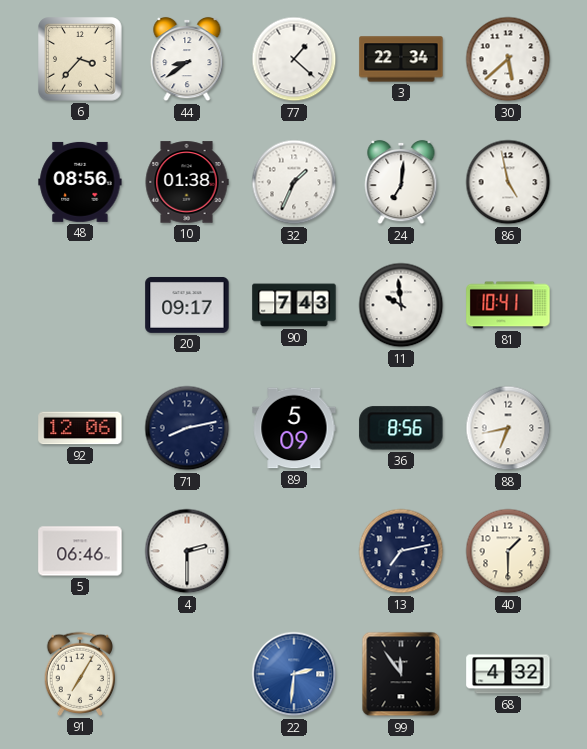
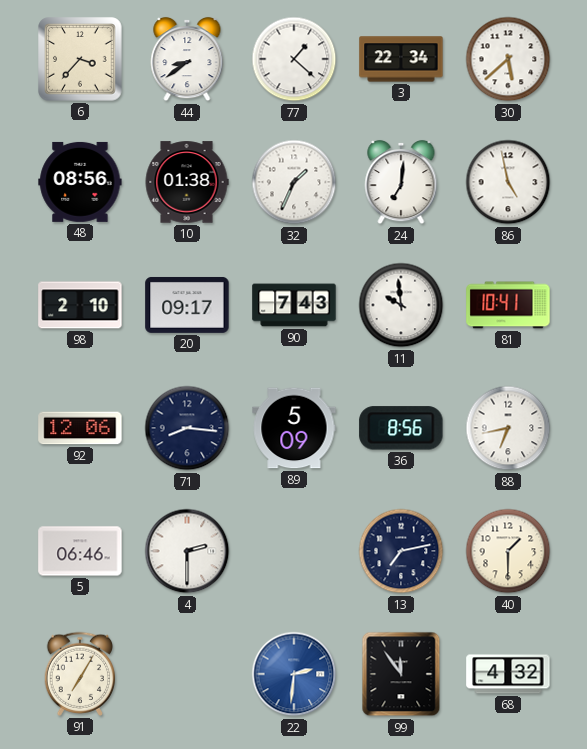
98: none -> 2:10
71: 8:13 -> 8:16
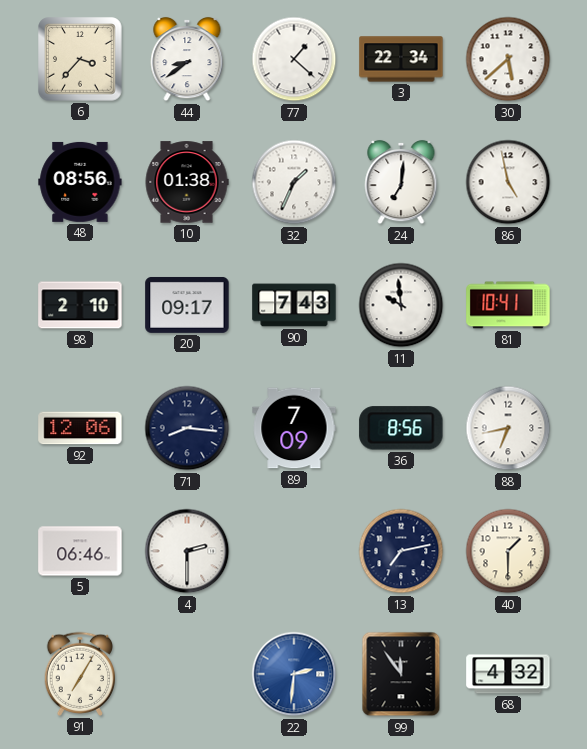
89: 5:09 -> 7:09
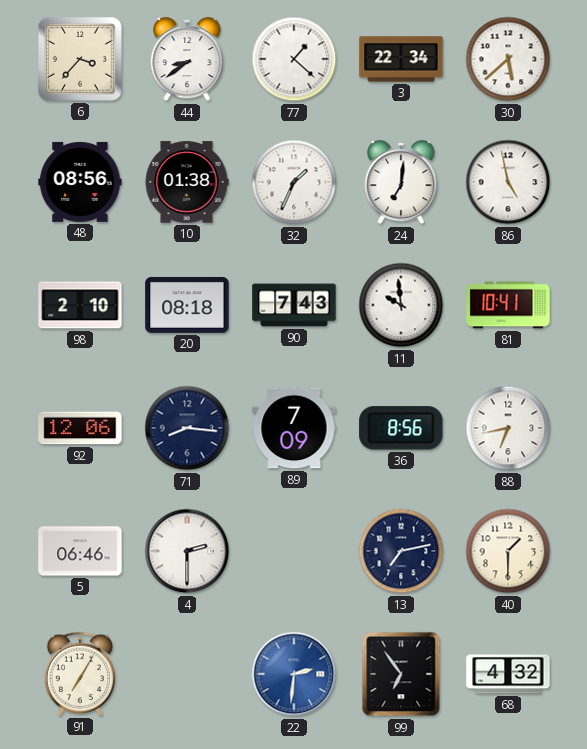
20: 09:17 -> 08:18
99: 11:54 -> 6:54
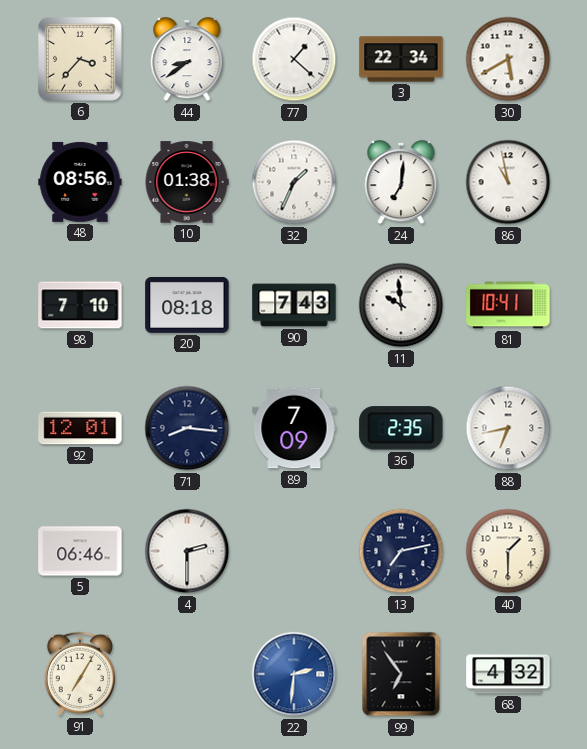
30: 5:38 -> 5:40
86: 4:58 -> 10:58
98: 2:10 -> 7:10
92: 12:06 -> 12:01
36: 8:56 -> 2:35
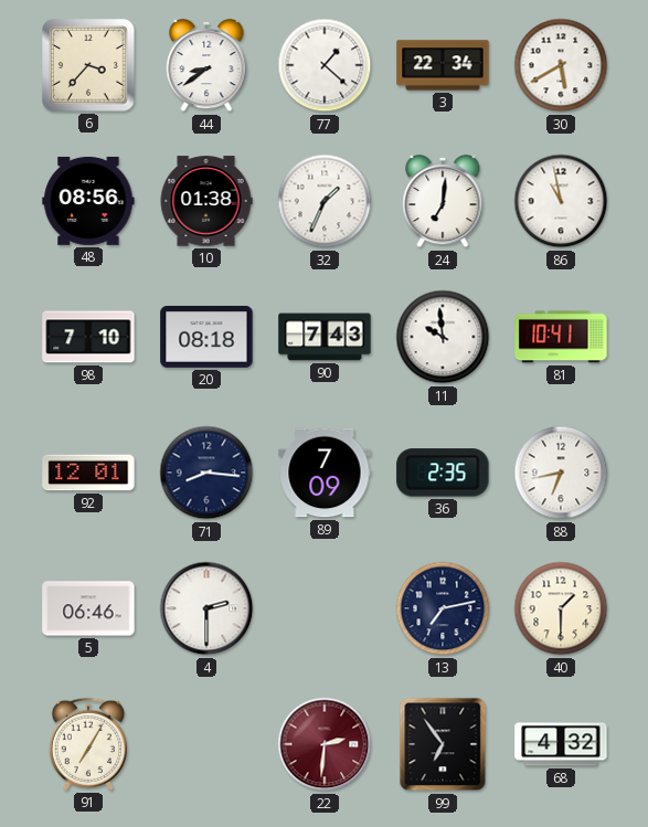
22 dial: blue -> burgundy
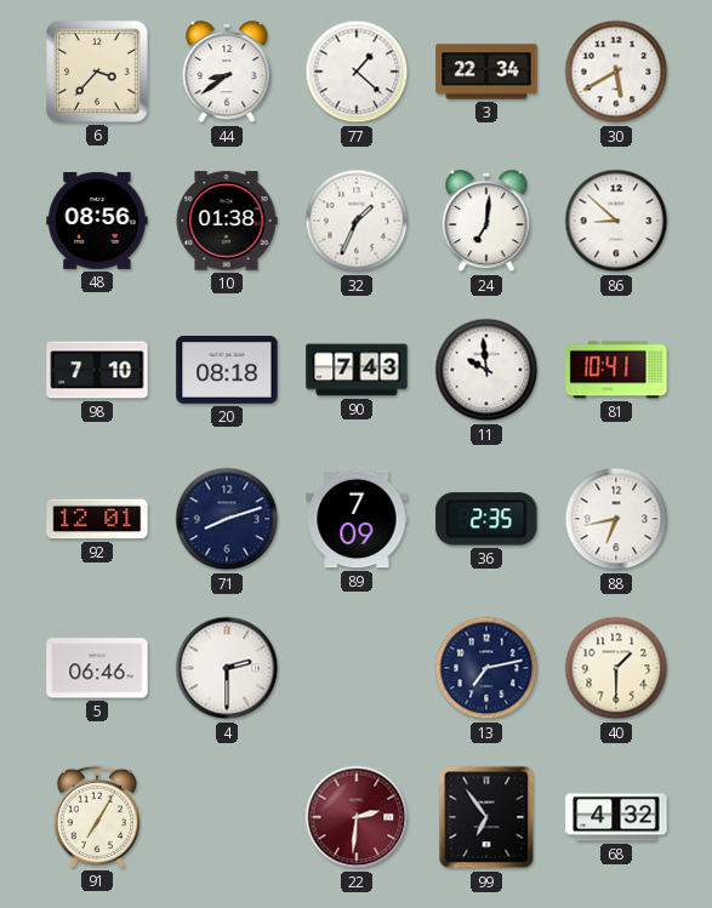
86: 10:58 -> 8:52
71: 8:16 -> 8:12
